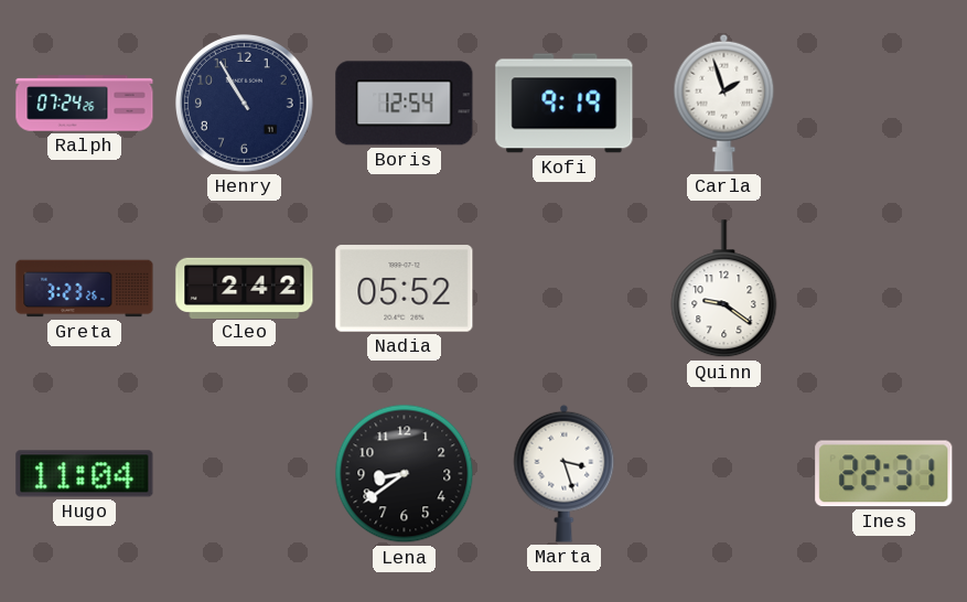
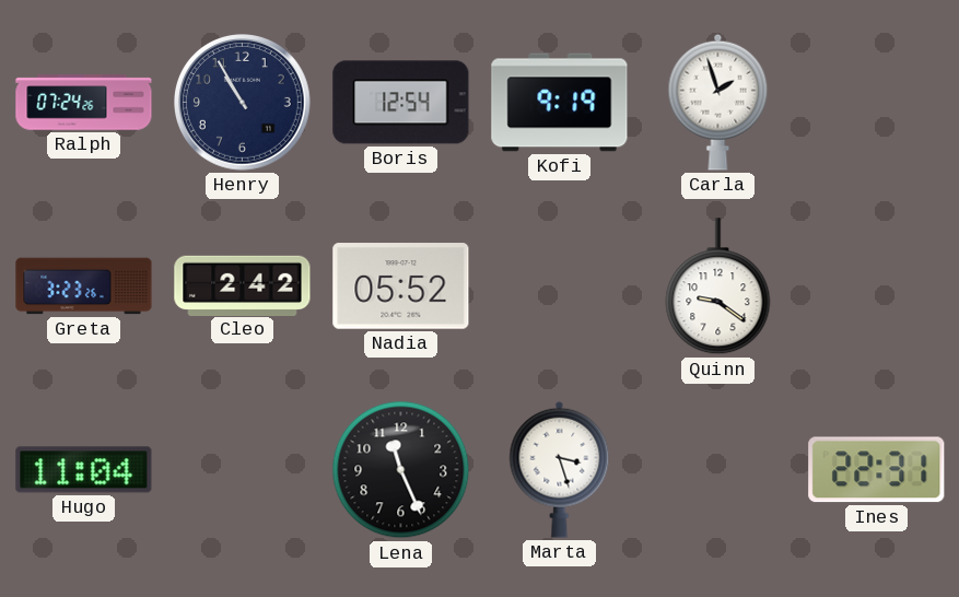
Lena: 8:39 -> 11:26
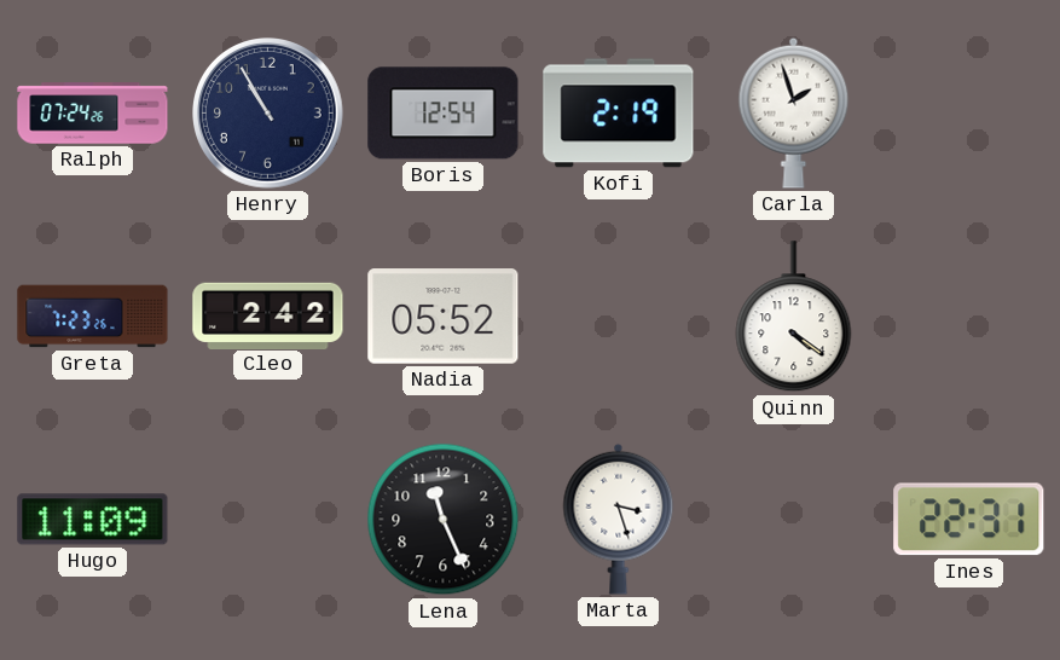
Kofi: 9:19 -> 2:19
Greta: 3:23 -> 7:23
Quinn: 9:21 -> 4:21
Hugo: 11:04 -> 11:09
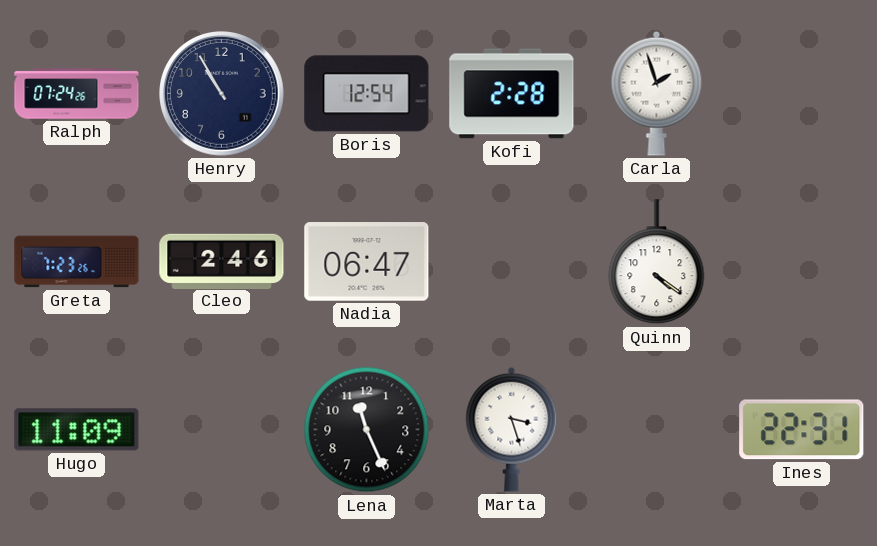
Kofi: 2:19 -> 2:28
Cleo: 2:42 -> 2:46
Nadia: 05:52 -> 06:47
